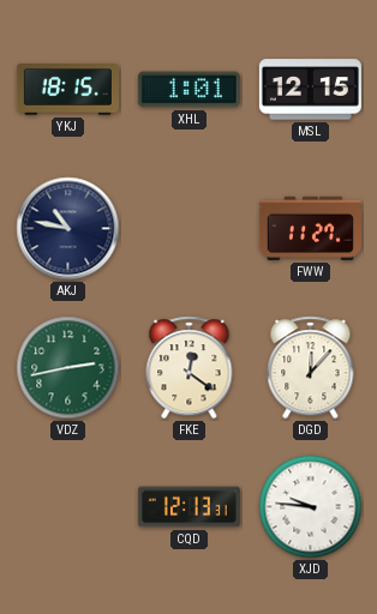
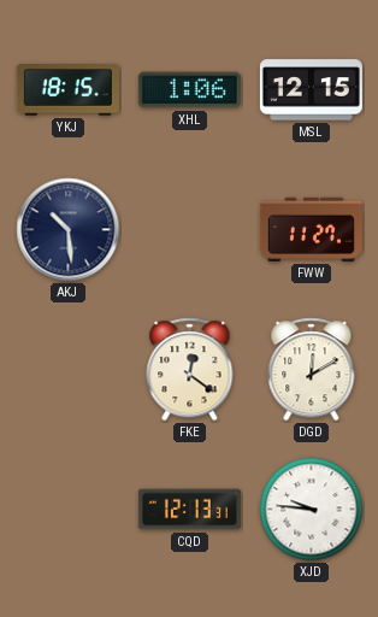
XHL: 1:01 -> 1:06
AKJ: 10:47 -> 10:29
VDZ: 2:43 -> none
DGD: 12:07 -> 12:10
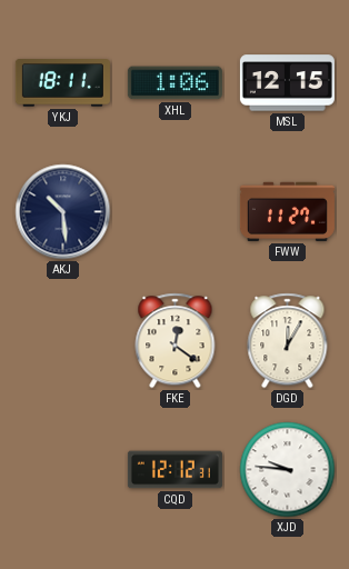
YKJ: 18:15 -> 18:11
DGD: 12:10 -> 12:05
CQD: 12:13 -> 12:12
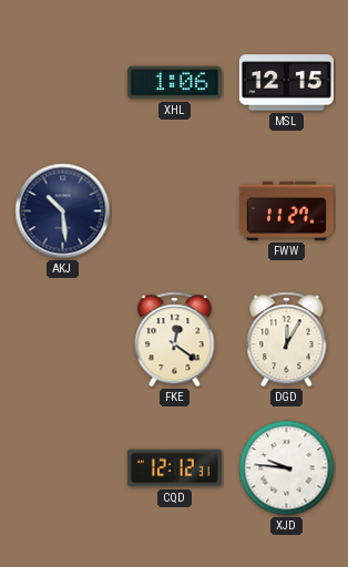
YKJ: 18:11 -> none
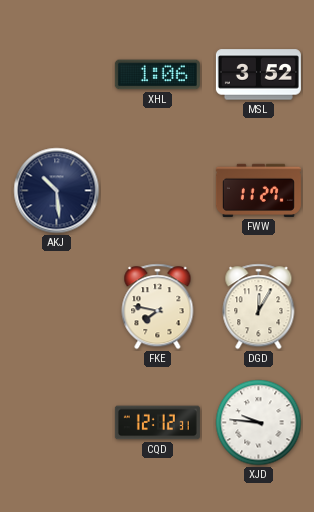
MSL: 12:15 -> 3:52
FKE: 12:21 -> 7:47
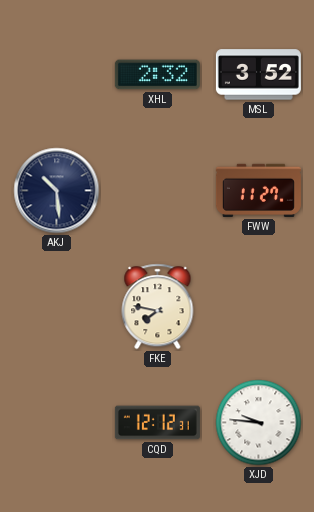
XHL: 1:06 -> 2:32
DGD: 12:05 -> none
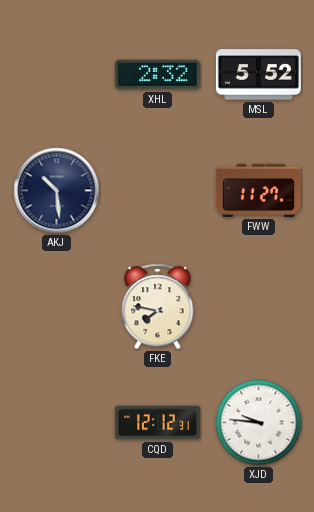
MSL: 3:52 -> 5:52
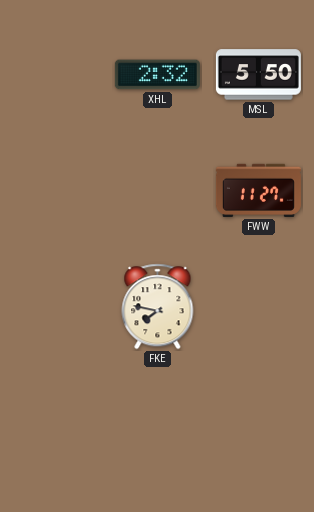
MSL: 5:52 -> 5:50
AKJ: 10:29 -> none
CQD: 12:12 -> none
XJD: 9:46 -> none
